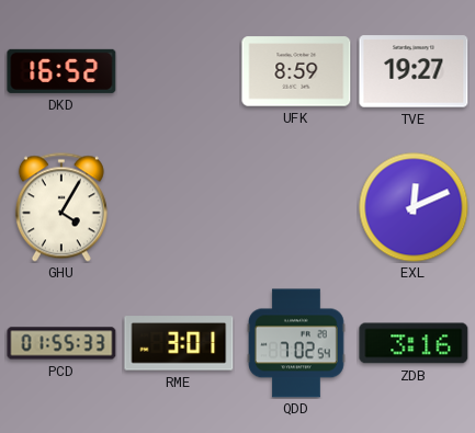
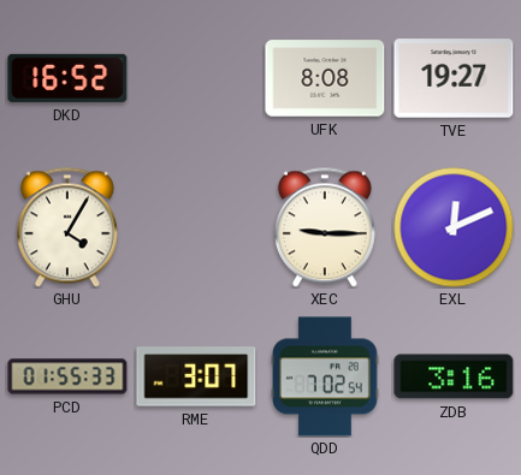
UFK: 8:59 -> 8:08
XEC: none -> 9:15
RME: 3:01 -> 3:07
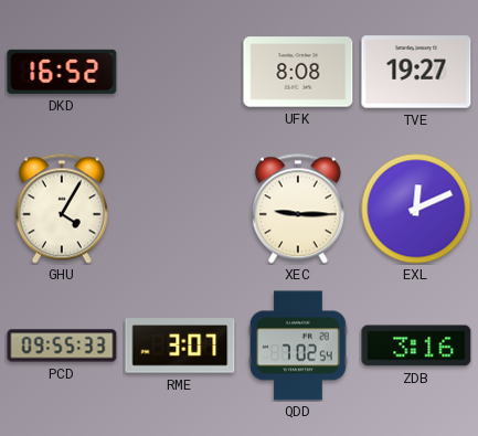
PCD: 01:55 -> 09:55
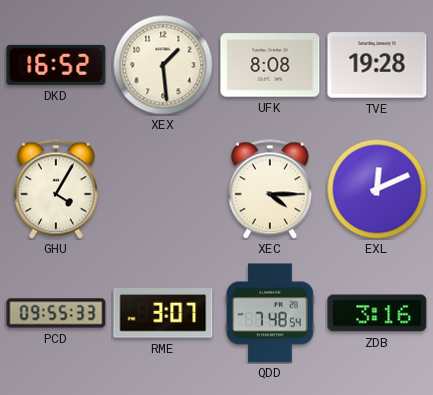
XEX: none -> 1:29
TVE: 19:27 -> 19:28
XEC: 9:15 -> 4:15
QDD: 7:02 -> 7:48
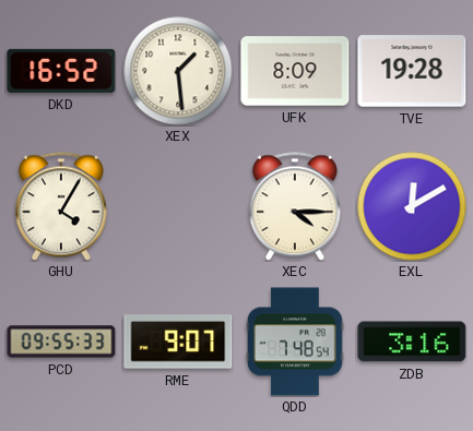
UFK: 8:08 -> 8:09
EXL: 12:11 -> 12:10
RME: 3:07 -> 9:07
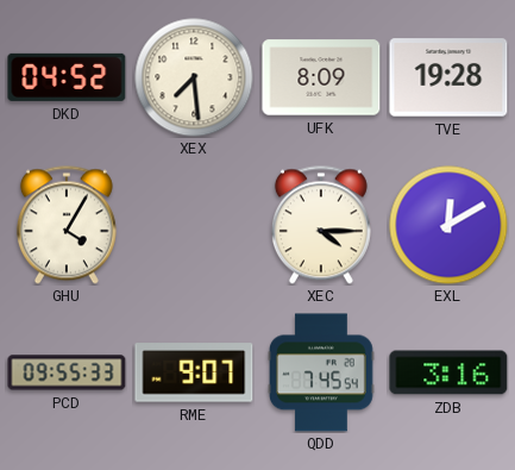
DKD: 16:52 -> 04:52
XEX: 1:29 -> 7:29
QDD: 7:48 -> 7:45
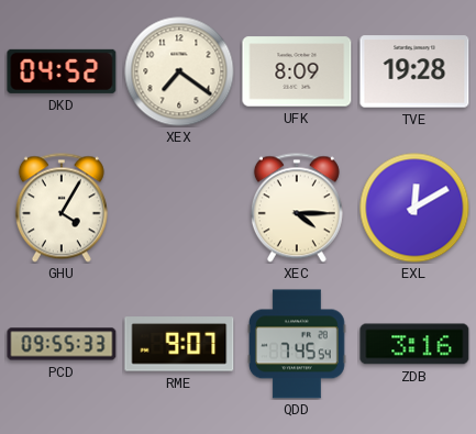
XEX: 7:29 -> 7:21
